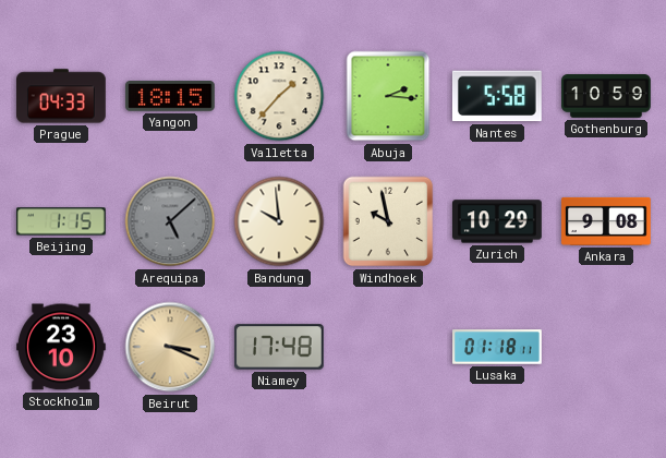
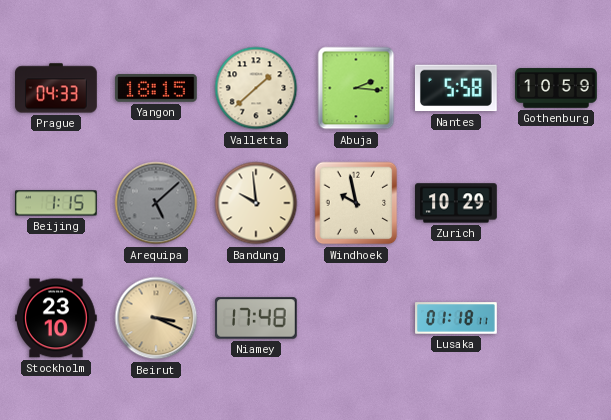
Valletta: 1:37 -> 1:38
Ankara: 9:08 -> none
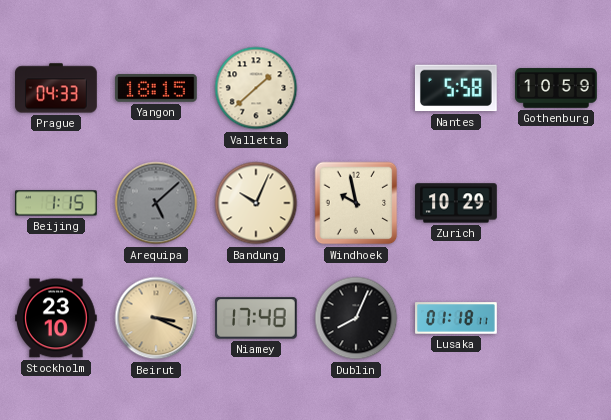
Abuja: 2:16 -> none
Bandung: 9:59 -> 10:04
Dublin: none -> 8:04
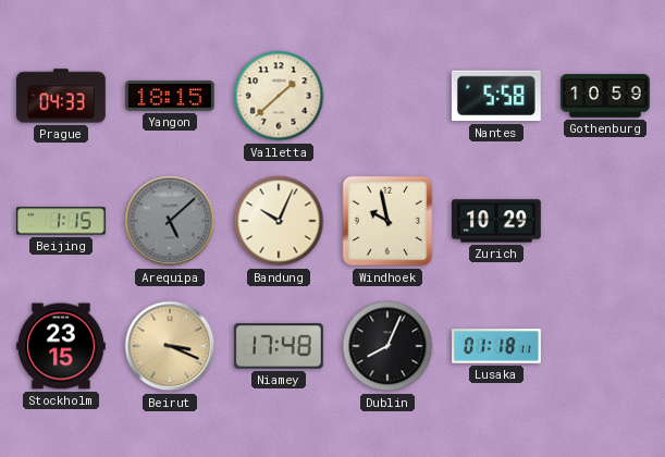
Stockholm: 23:10 -> 23:15
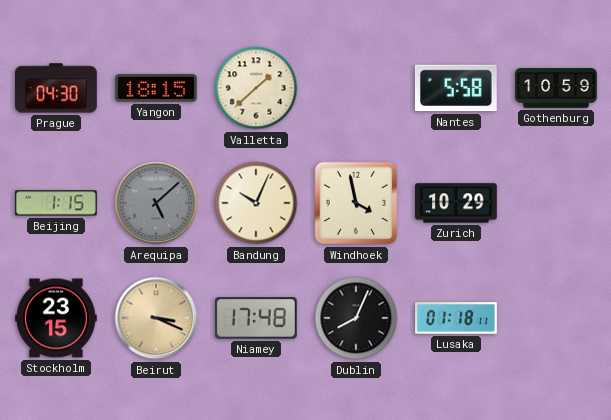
Prague: 04:33 -> 04:30
Windhoek: 9:58 -> 3:58
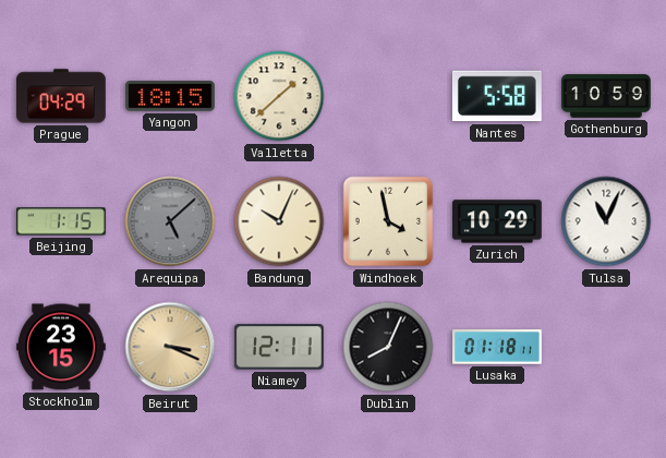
Prague: 04:30 -> 04:29
Tulsa: none -> 11:04
Niamey: 17:48 -> 12:11
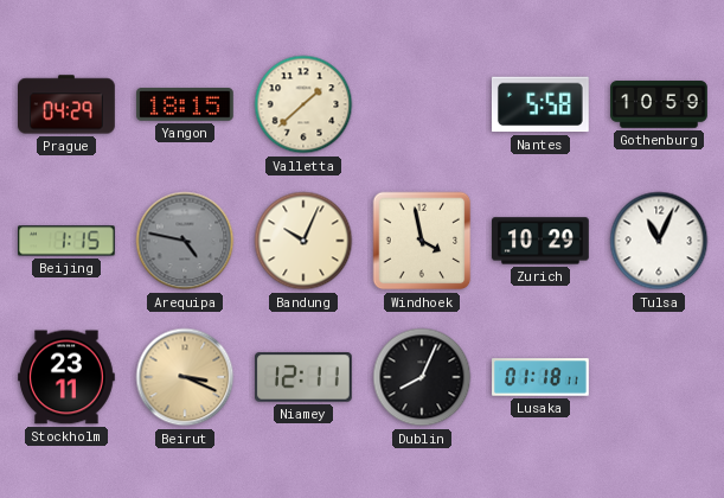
Arequipa: 5:08 -> 4:47
Stockholm: 23:15 -> 23:11
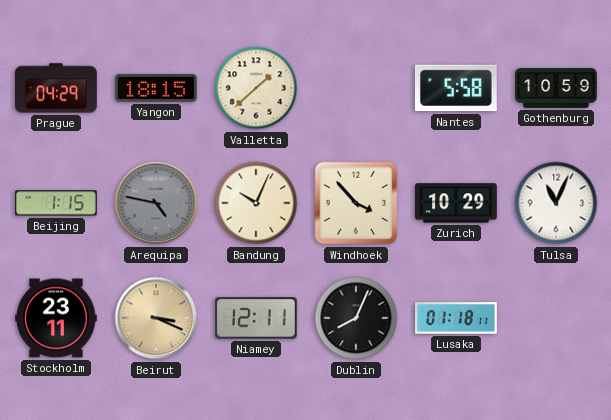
Windhoek: 3:58 -> 3:53
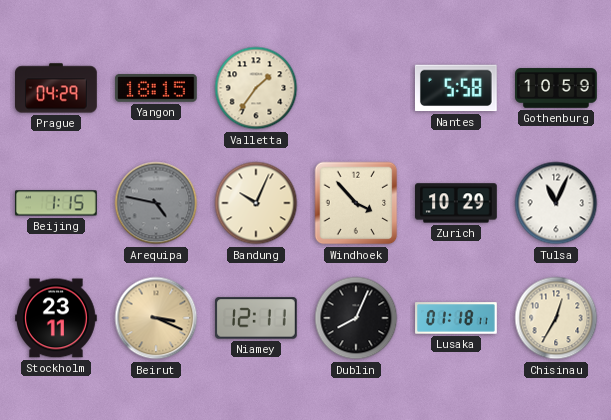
Valletta: 1:38 -> 1:36
Chisinau: none -> 12:35
